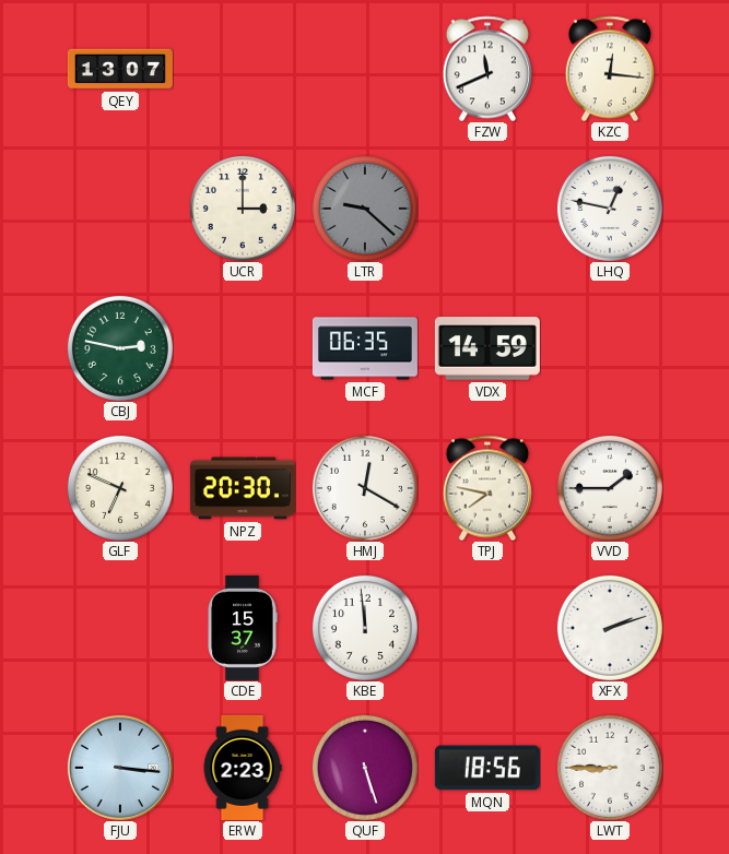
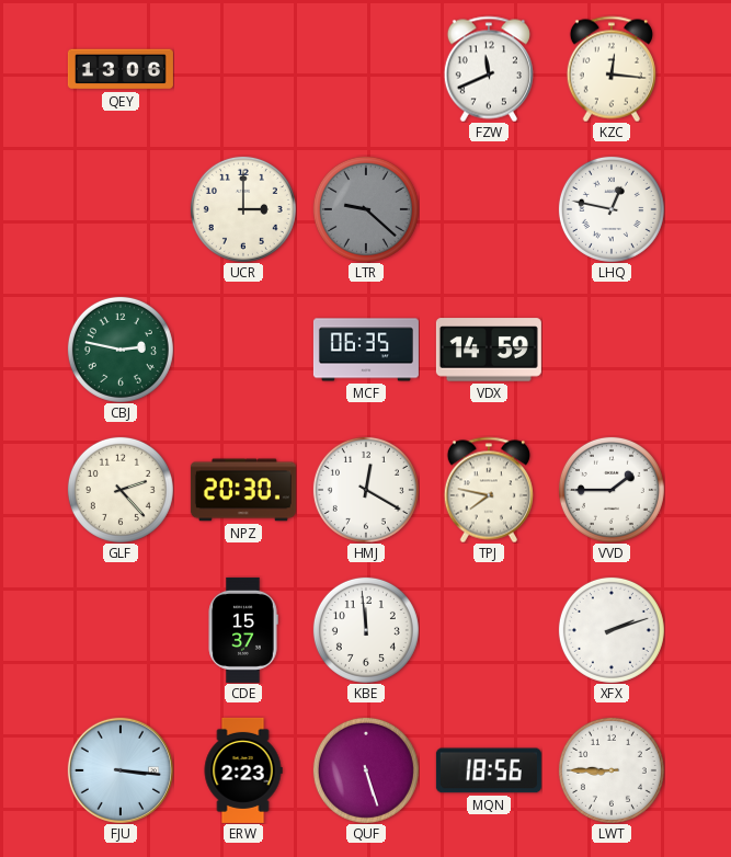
QEY: 13:07 -> 13:06
GLF: 6:49 -> 2:23
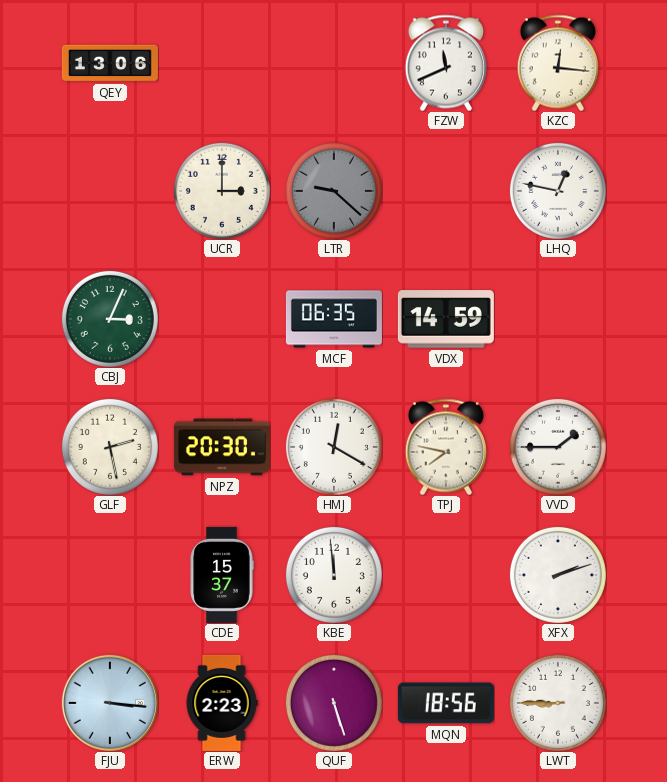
CBJ: 2:47 -> 3:04
GLF: 2:23 -> 2:28
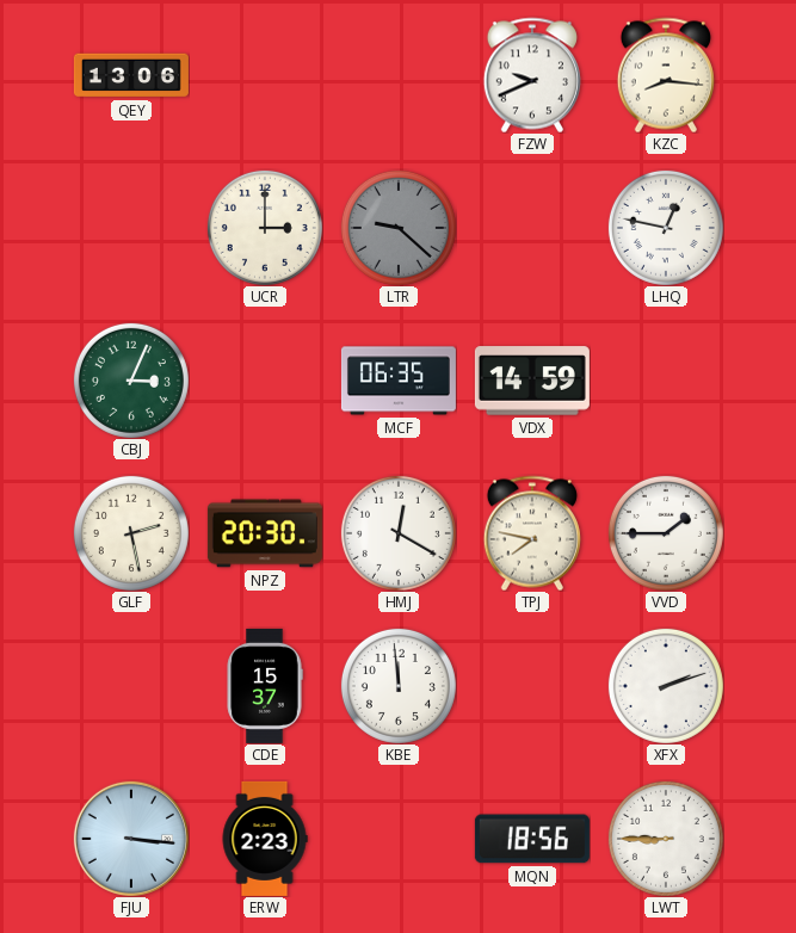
FZW: 11:41 -> 9:41
KZC: 12:16 -> 8:16
QUF: 5:27 -> none
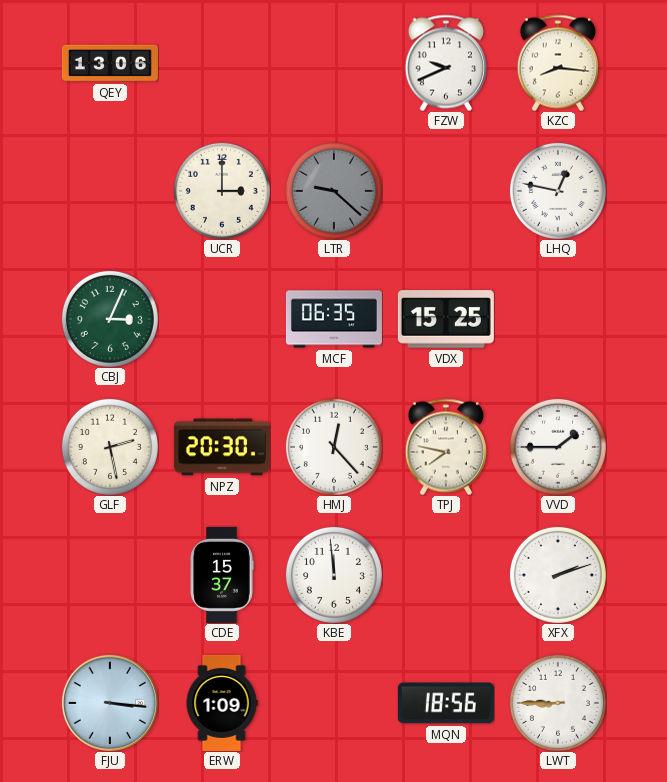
VDX: 14:59 -> 15:25
HMJ: 12:20 -> 12:23
ERW: 2:23 -> 1:09
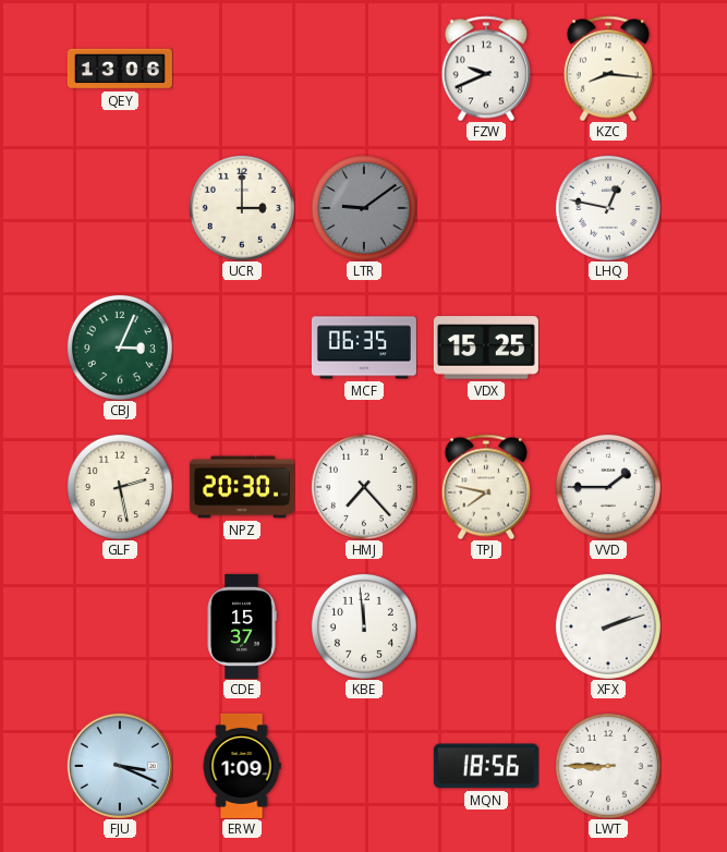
LTR: 9:22 -> 9:09
HMJ: 12:23 -> 7:23
FJU: 3:16 -> 3:19
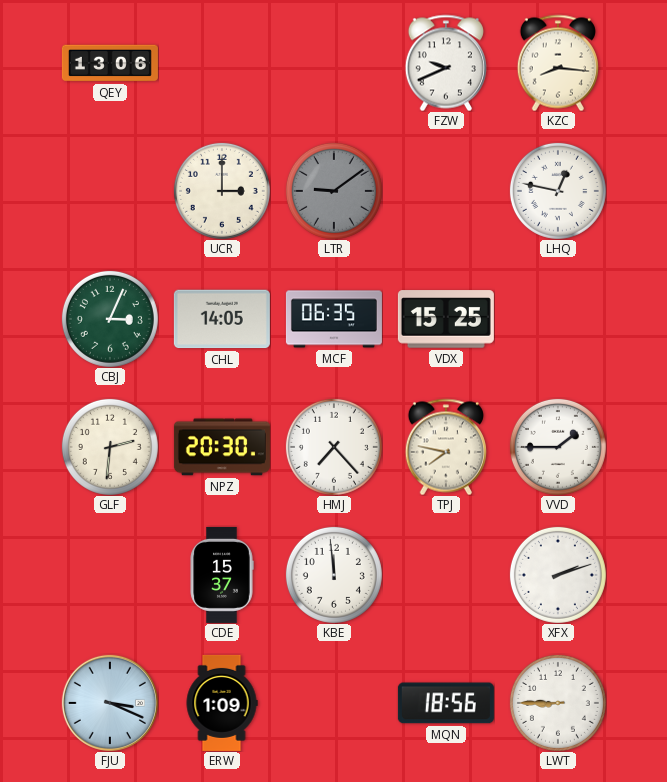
CHL: none -> 14:05
GLF: 2:28 -> 2:31
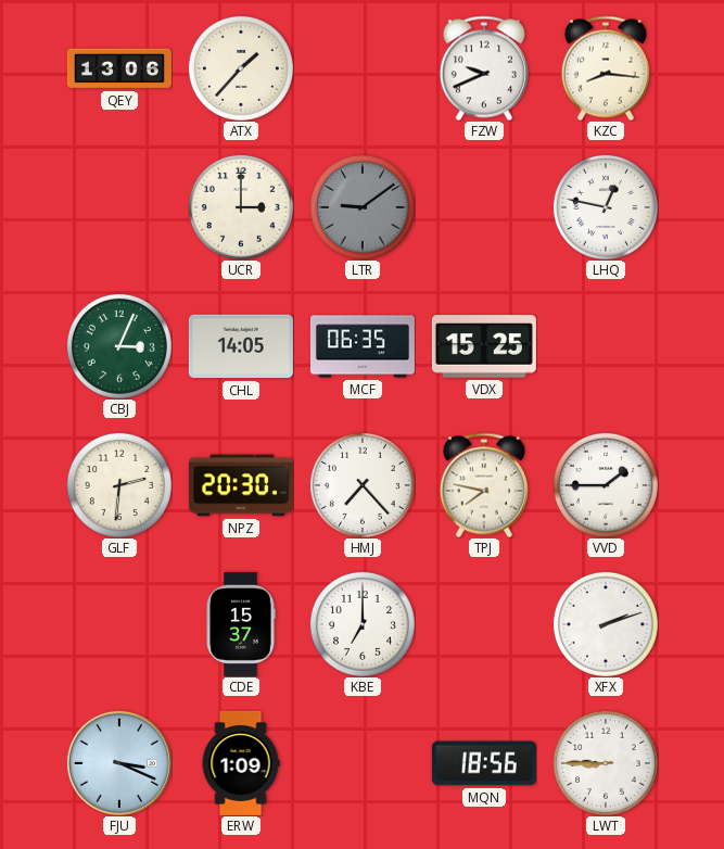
ATX: none -> 1:37
KBE: 11:59 -> 7:00
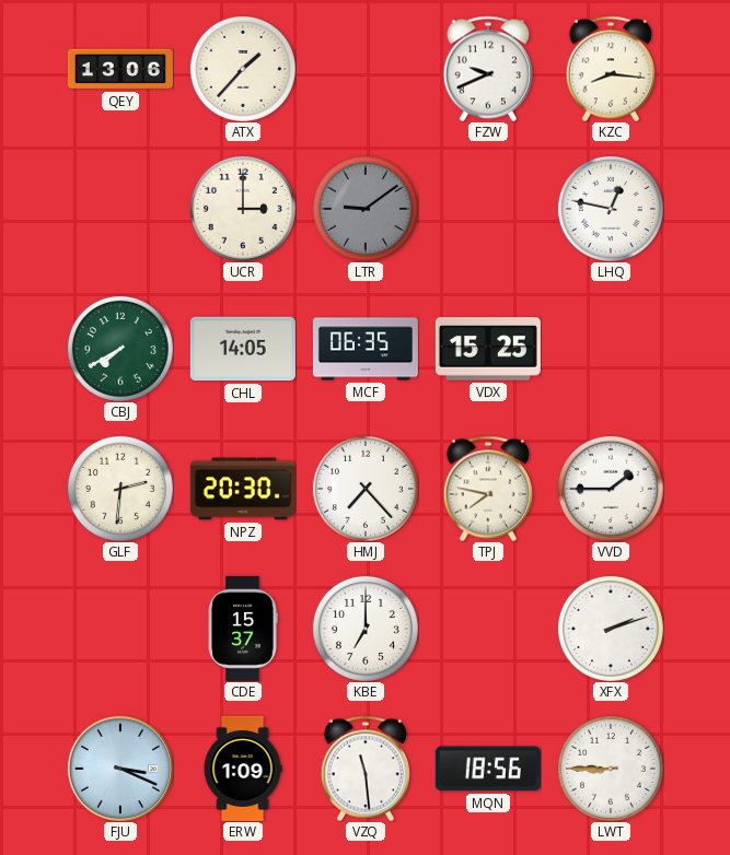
CBJ: 3:04 -> 7:40
VZQ: none -> 11:29
